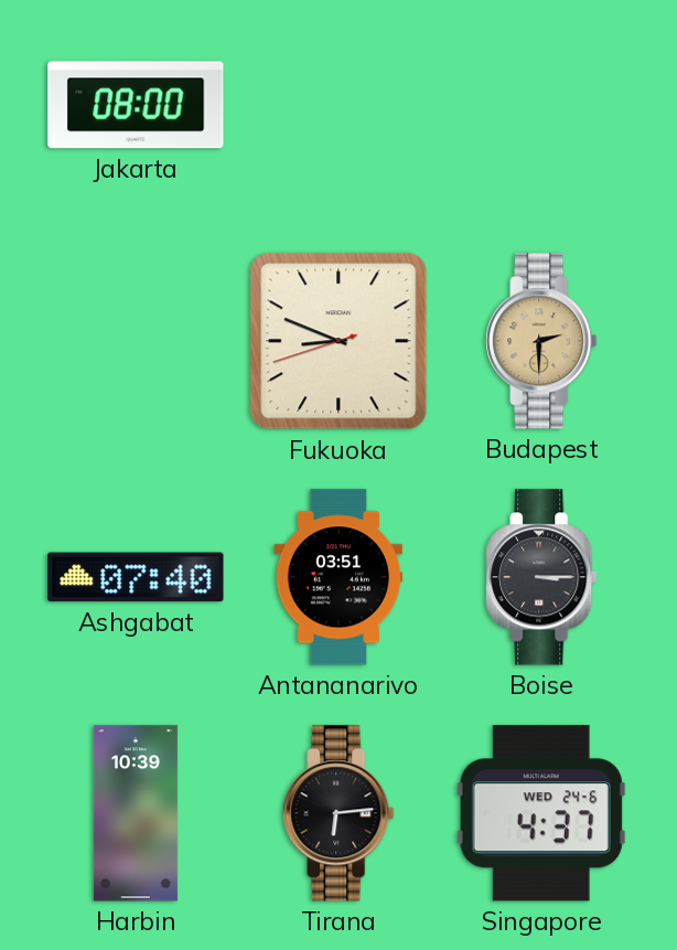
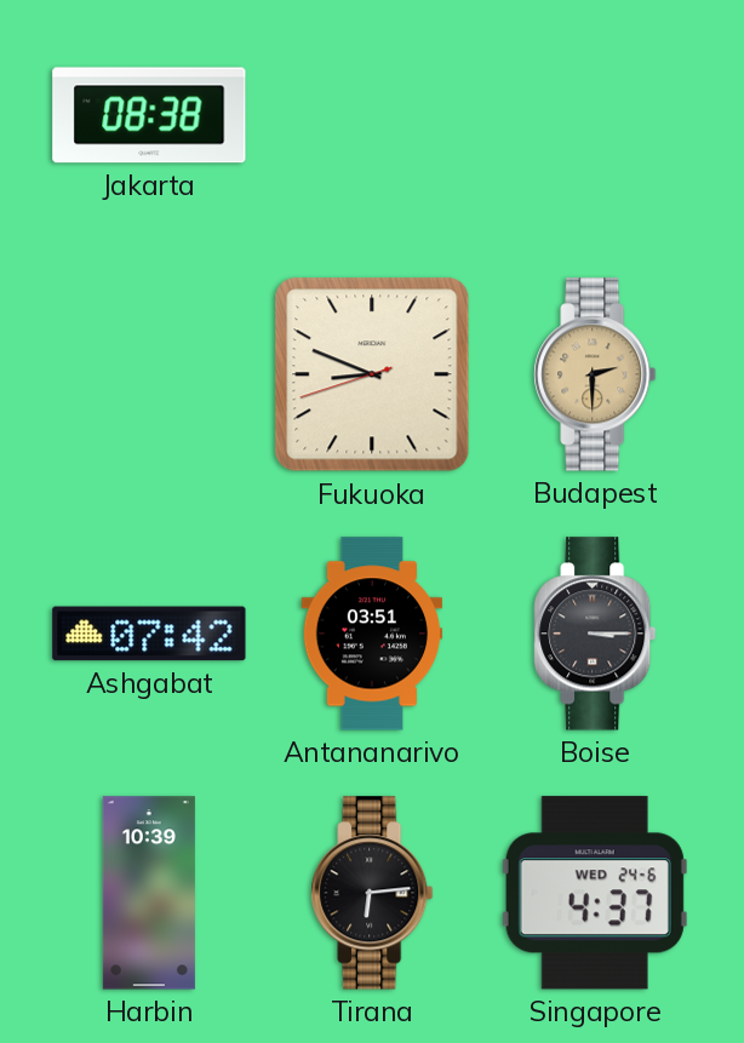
Jakarta: 08:00 -> 08:38
Ashgabat: 07:40 -> 07:42
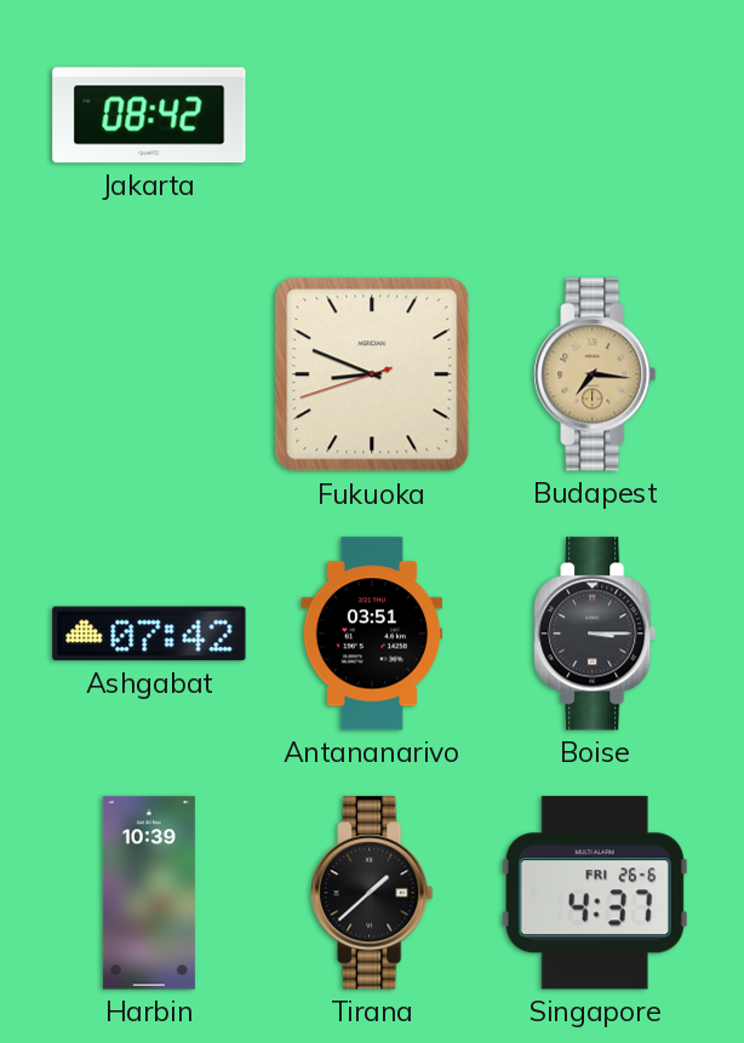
Jakarta: 08:38 -> 08:42
Budapest: 2:30 -> 7:16
Tirana: 6:14 -> 1:38
Singapore date: WED 24-6 -> FRI 26-6
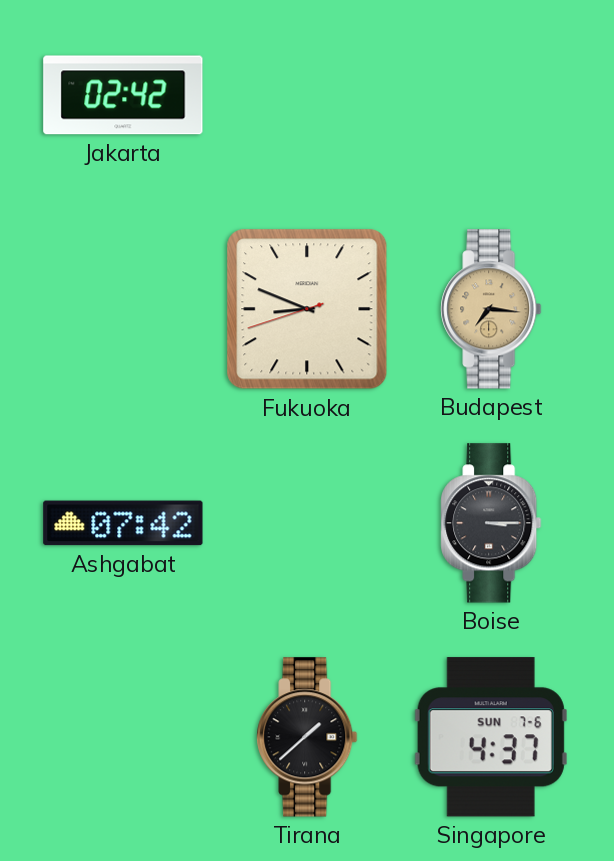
Jakarta: 08:42 -> 02:42
Antananarivo: 03:51 -> none
Harbin: 10:39 -> none
Singapore date: FRI 26-6 -> SUN 7-6
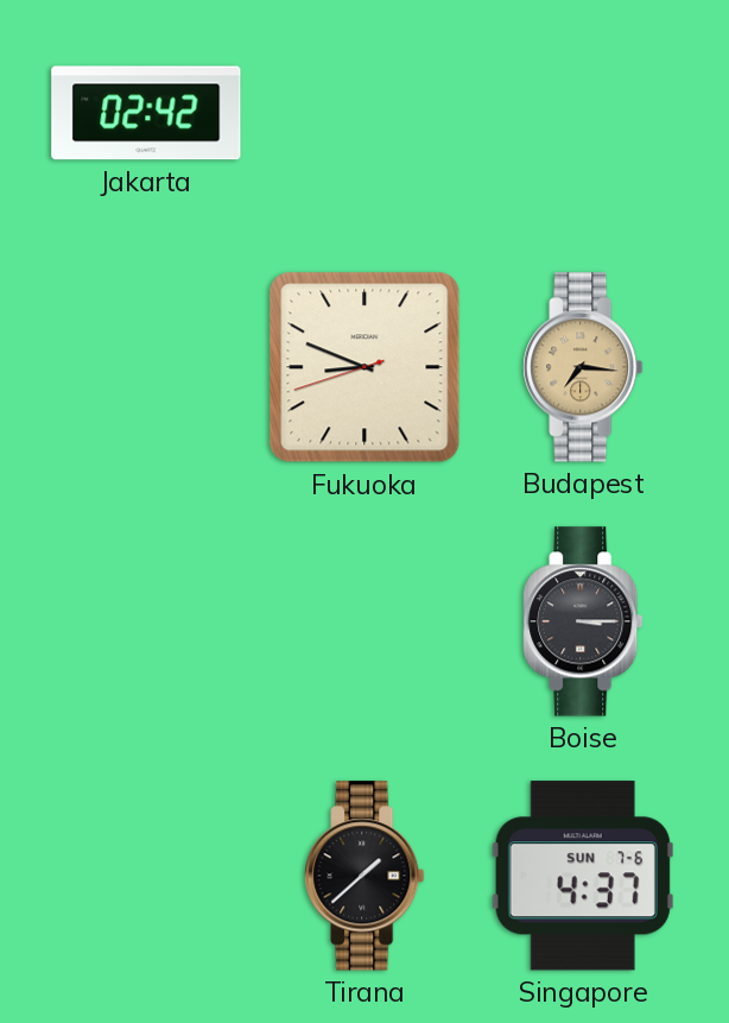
Ashgabat: 07:42 -> none
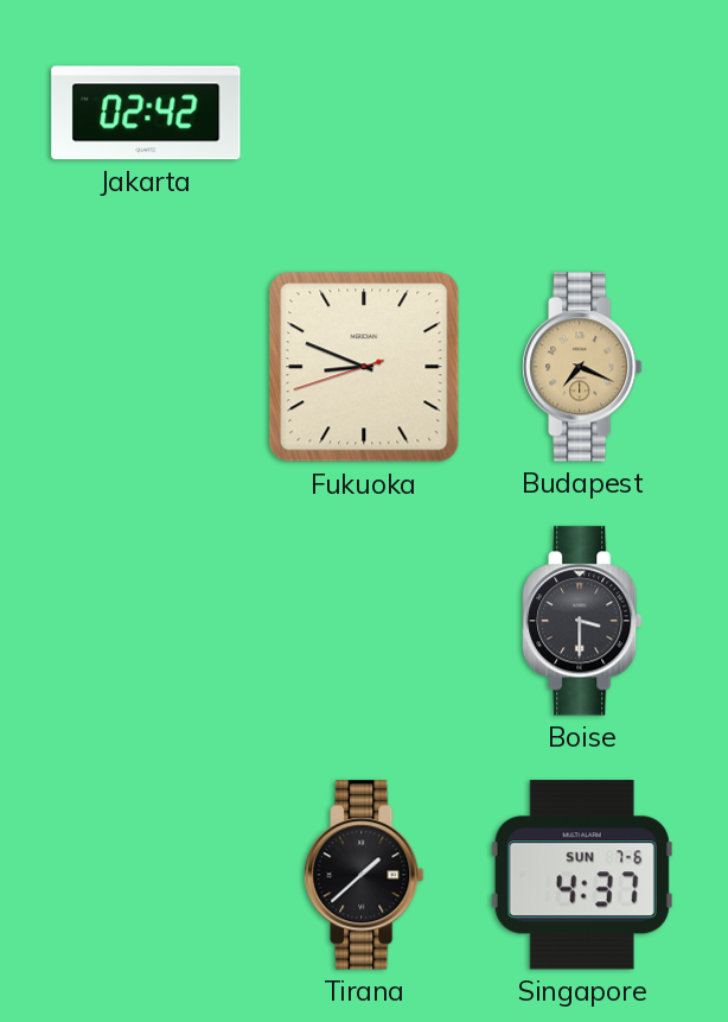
Budapest: 7:16 -> 7:19
Boise: 3:15 -> 3:30
